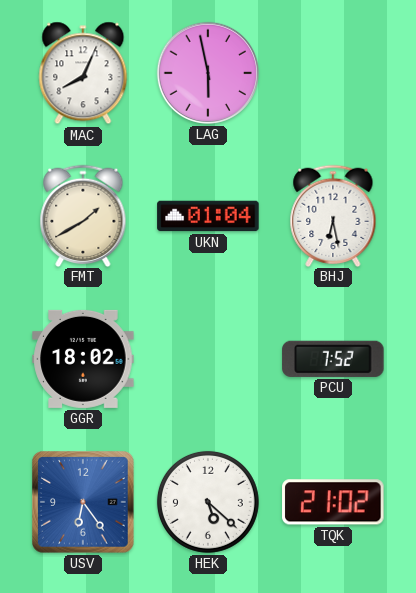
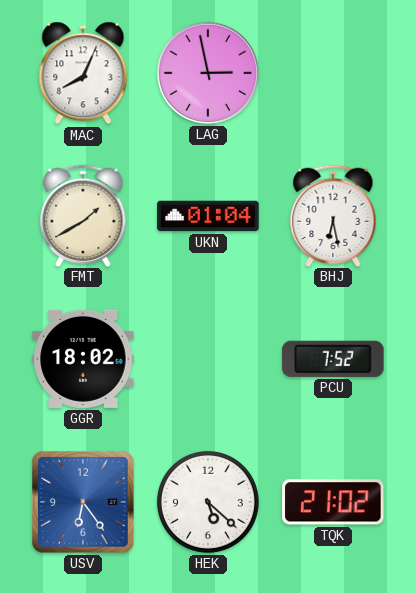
LAG: 5:58 -> 2:58
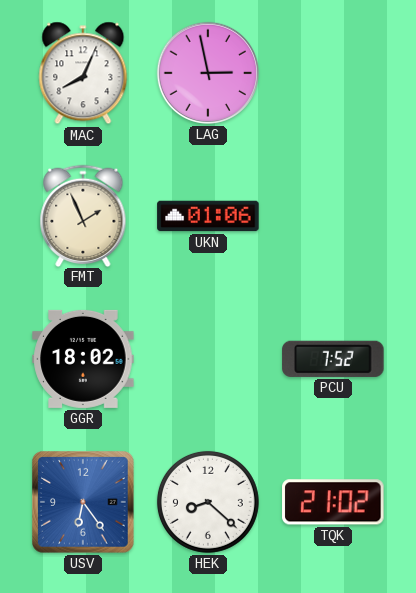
FMT: 1:40 -> 1:56
UKN: 01:04 -> 01:06
BHJ: 6:28 -> none
HEK: 5:22 -> 8:22
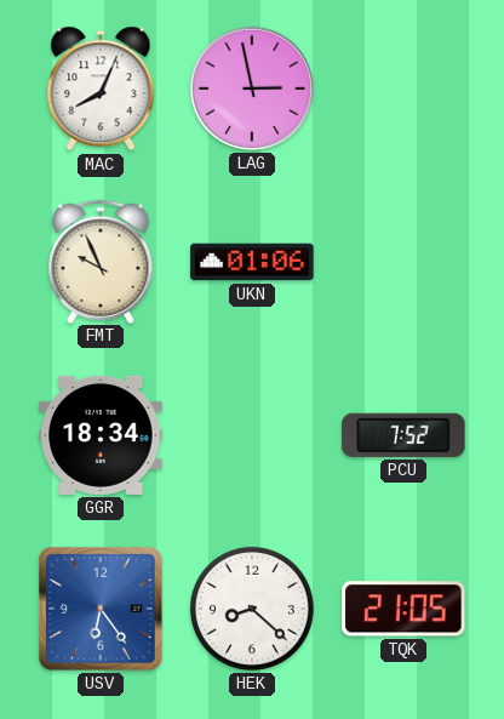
FMT: 1:56 -> 9:56
GGR: 18:02 -> 18:34
TQK: 21:02 -> 21:05
